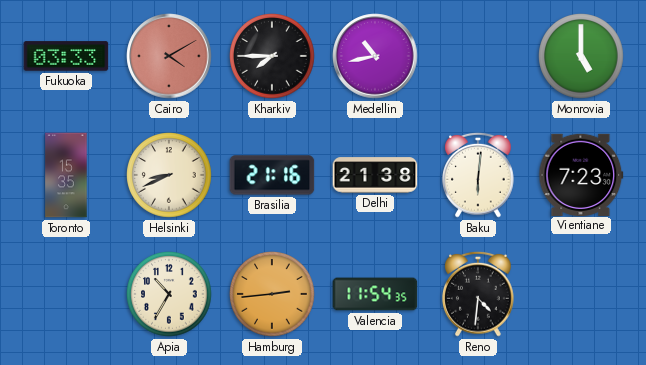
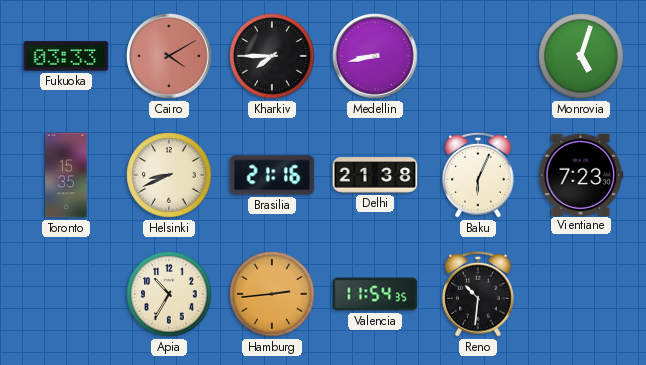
Medellin: 10:43 -> 8:43
Monrovia: 5:00 -> 5:03
Baku: 6:01 -> 6:04
Reno: 4:31 -> 10:31
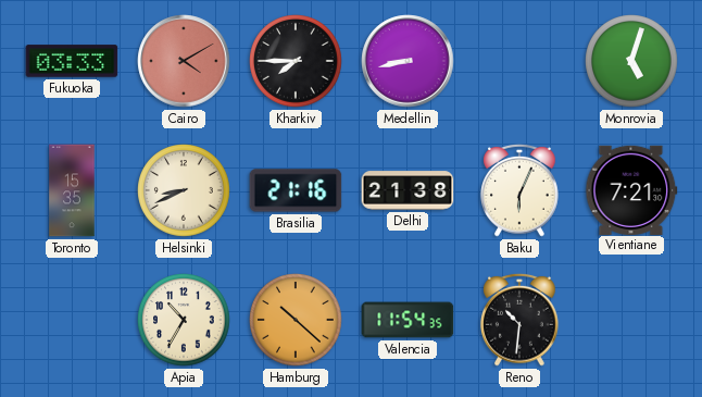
Vientiane: 7:23 -> 7:21
Hamburg: 2:44 -> 10:22
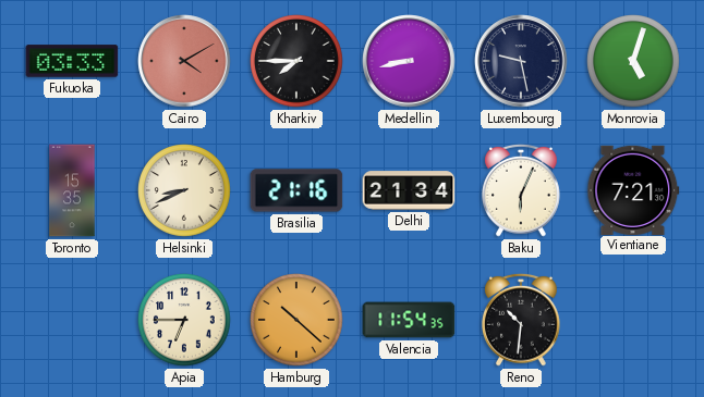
Luxembourg: none -> 9:28
Delhi: 21:38 -> 21:34
Apia: 10:35 -> 6:45
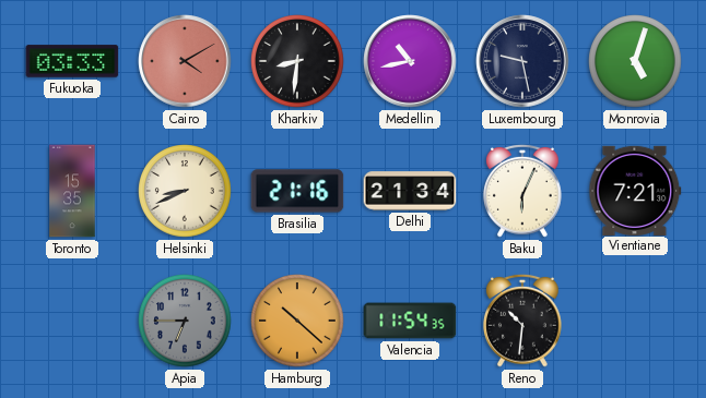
Kharkiv: 7:45 -> 8:31
Medellin: 8:43 -> 10:43
Apia dial: cream -> grey
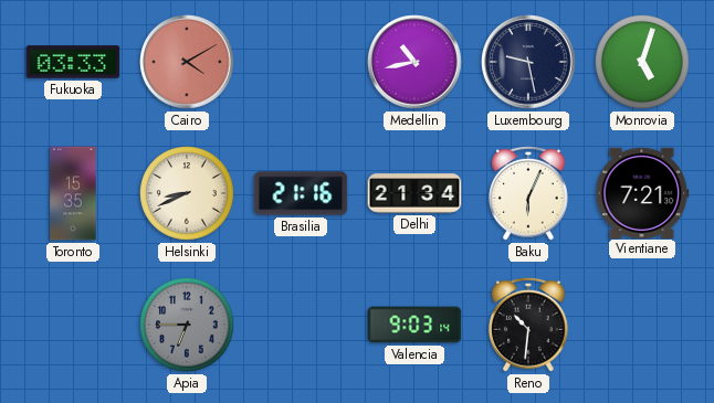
Kharkiv: 8:31 -> none
Hamburg: 10:22 -> none
Valencia: 11:54 -> 9:03
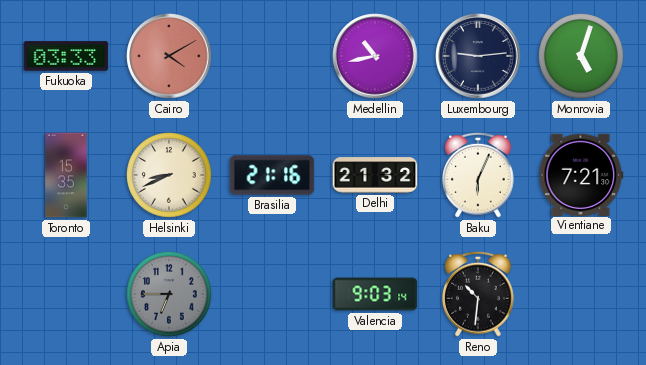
Luxembourg: 9:28 -> 9:14
Delhi: 21:34 -> 21:32
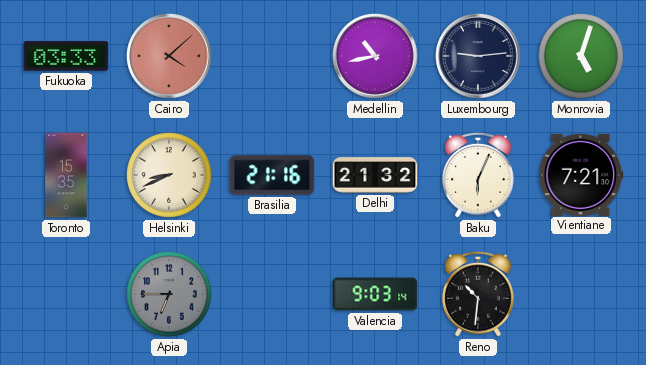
Cairo: 4:10 -> 4:08
